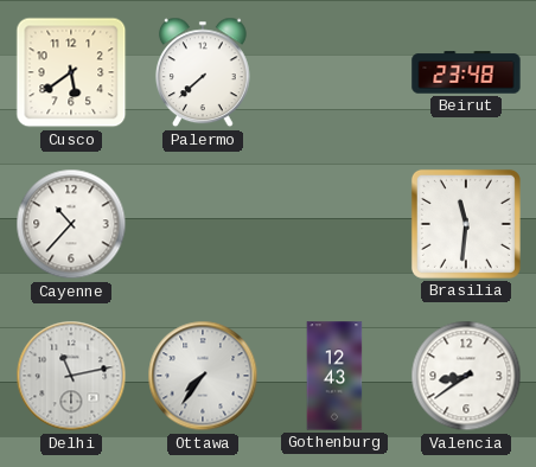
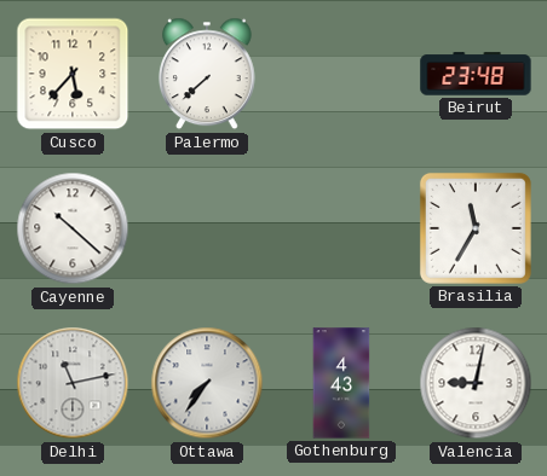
Cusco: 5:39 -> 5:37
Cayenne: 10:37 -> 10:22
Brasilia: 11:31 -> 11:35
Gothenburg: 12:43 -> 4:43
Valencia: 8:39 -> 9:02
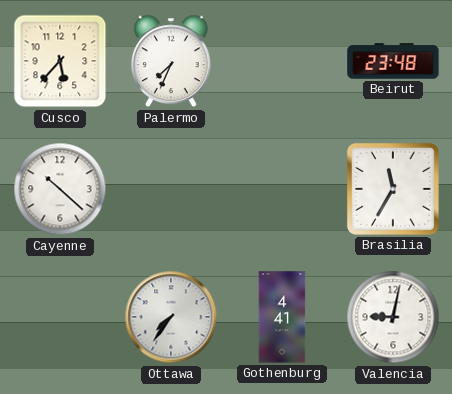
Palermo: 7:38 -> 7:34
Delhi: 11:13 -> none
Gothenburg: 4:43 -> 4:41
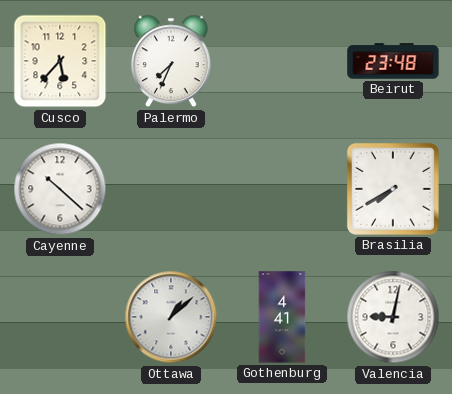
Brasilia: 11:35 -> 7:40
Ottawa: 7:36 -> 1:08
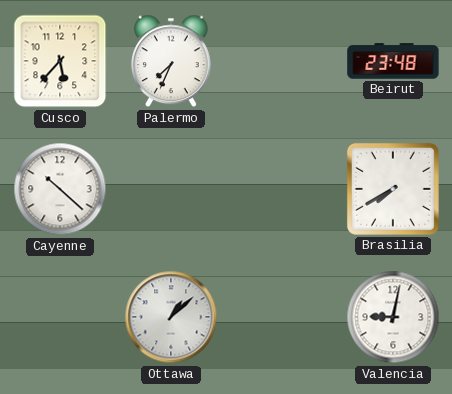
Gothenburg: 4:41 -> none
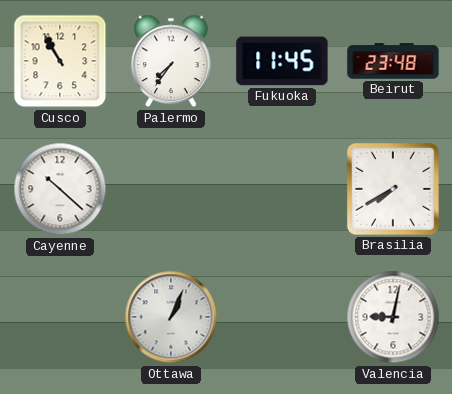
Cusco: 5:37 -> 10:55
Palermo: 7:34 -> 7:36
Fukuoka: none -> 11:45
Ottawa: 1:08 -> 1:04
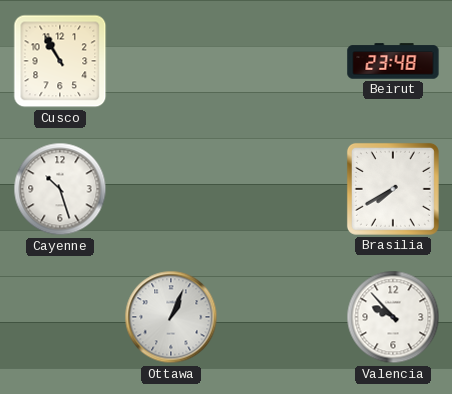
Palermo: 7:36 -> none
Fukuoka: 11:45 -> none
Cayenne: 10:22 -> 10:27
Valencia: 9:02 -> 9:53
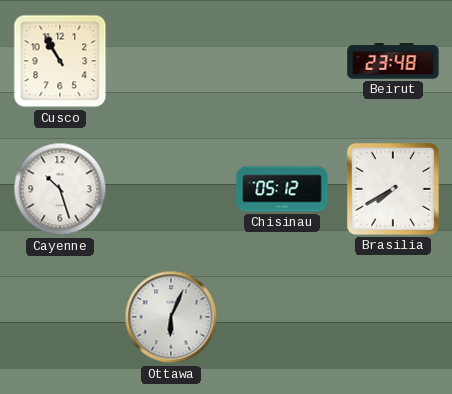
Chisinau: none -> 05:12
Ottawa: 1:04 -> 6:04
Valencia: 9:53 -> none
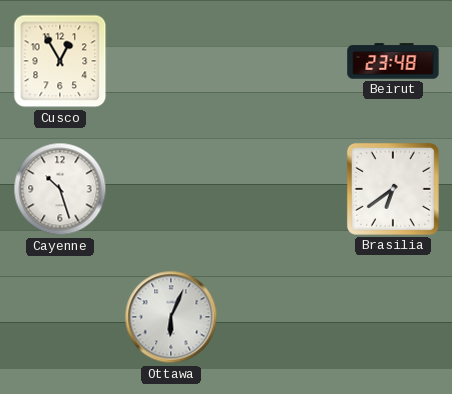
Cusco: 10:55 -> 12:55
Chisinau: 05:12 -> none
Brasilia: 7:40 -> 6:39
